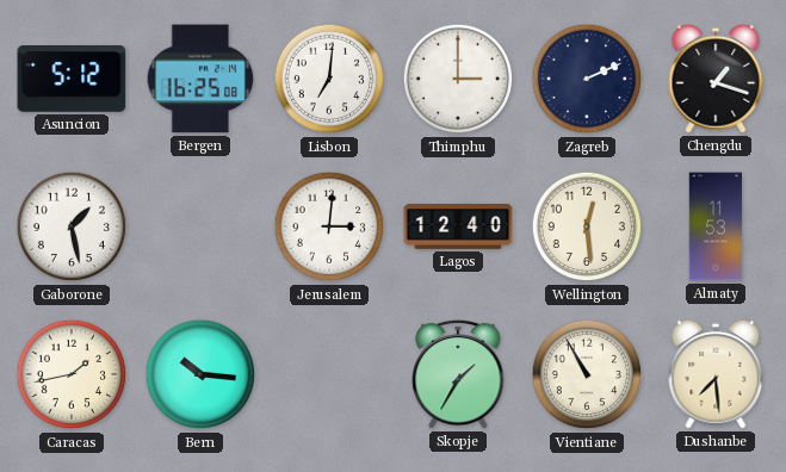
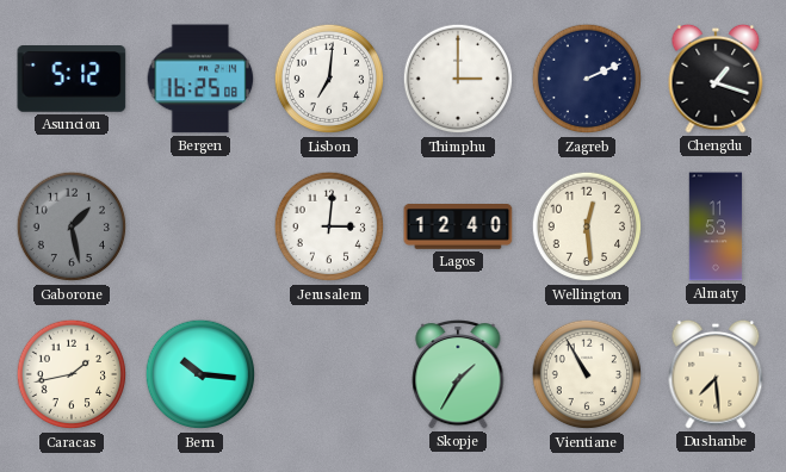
Gaborone dial: white -> grey
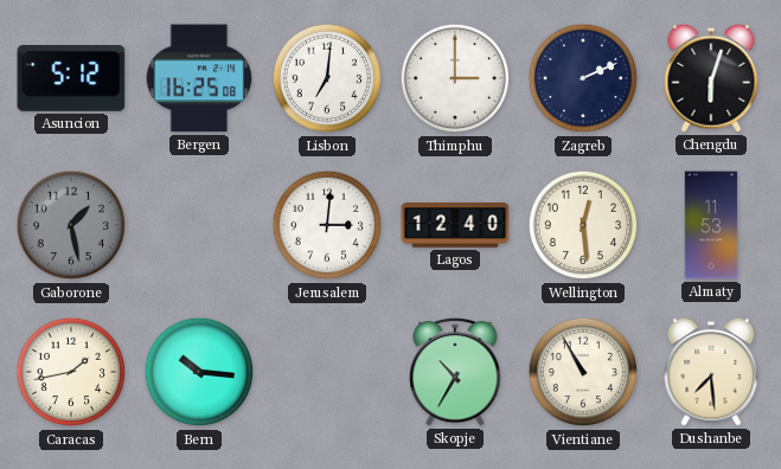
Chengdu: 1:18 -> 6:03
Skopje: 1:35 -> 10:35
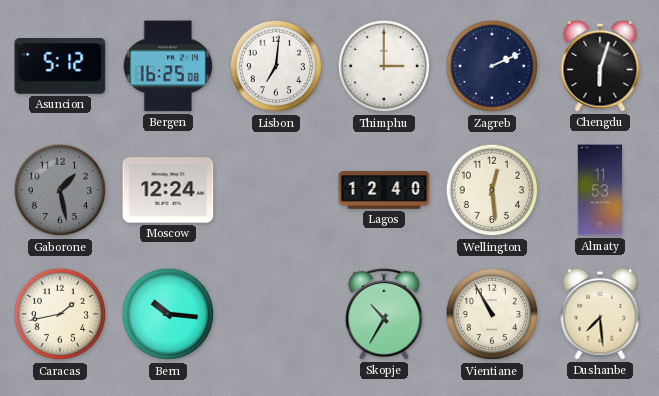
Moscow: none -> 12:24
Jerusalem: 3:01 -> none
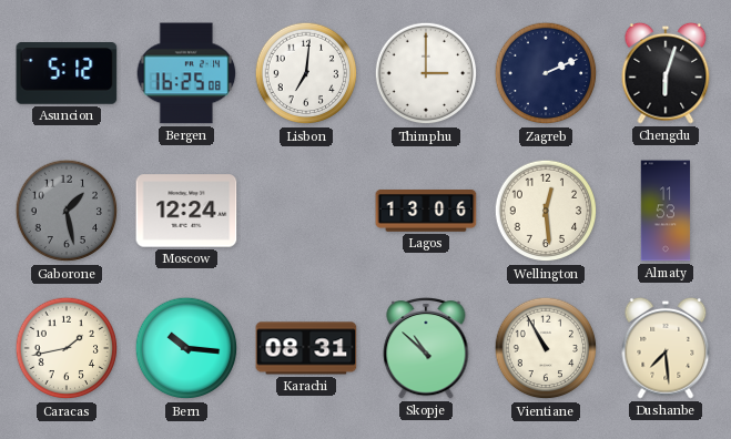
Lagos: 12:40 -> 13:06
Karachi: none -> 08:31
Skopje: 10:35 -> 10:52
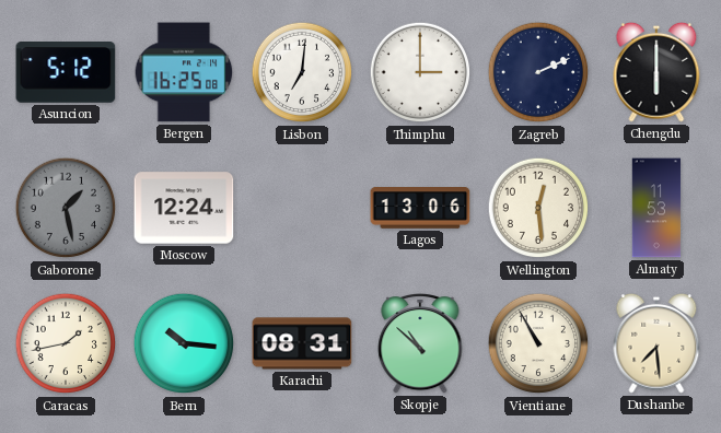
Chengdu: 6:03 -> 6:00
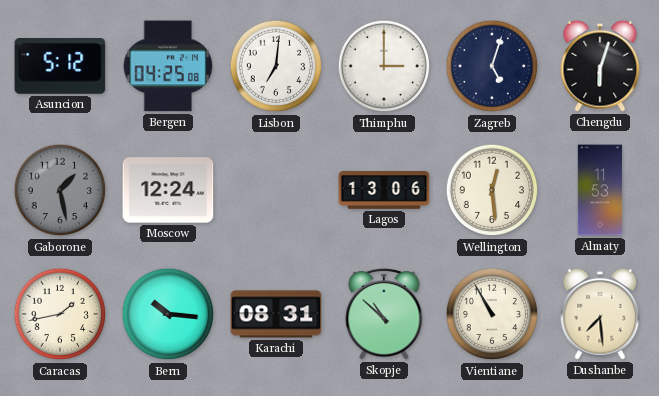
Bergen: 16:25 -> 04:25
Zagreb: 2:11 -> 5:03
Chengdu: 6:00 -> 6:03
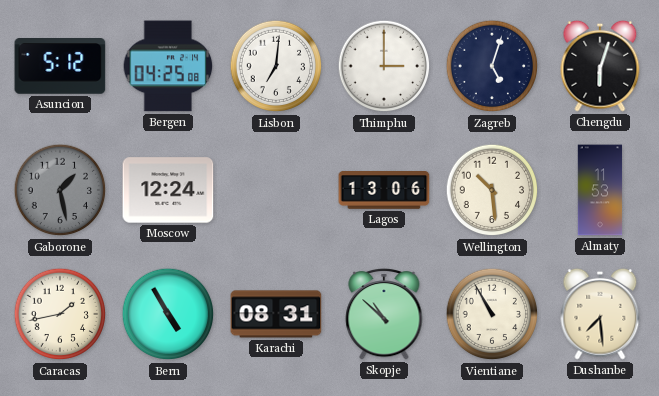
Wellington: 12:29 -> 10:29
Bern: 10:16 -> 4:55
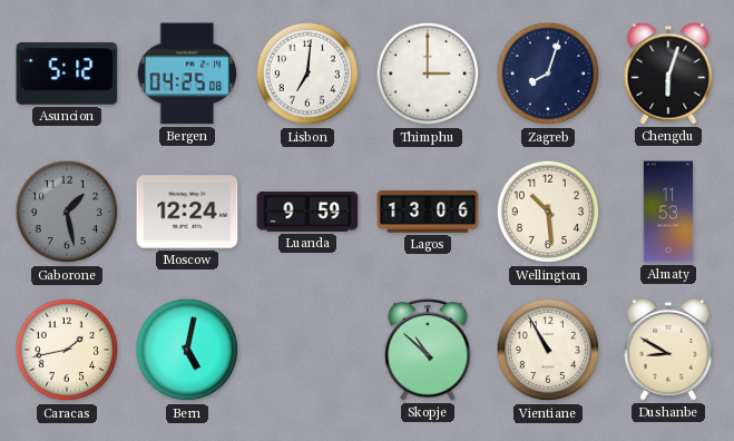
Zagreb: 5:03 -> 8:03
Luanda: none -> 9:59
Bern: 4:55 -> 5:02
Karachi: 08:31 -> none
Dushanbe: 7:29 -> 8:50
